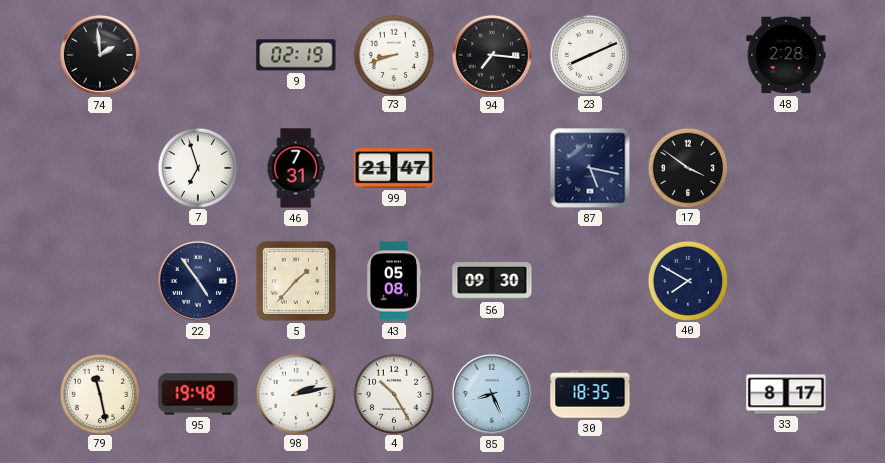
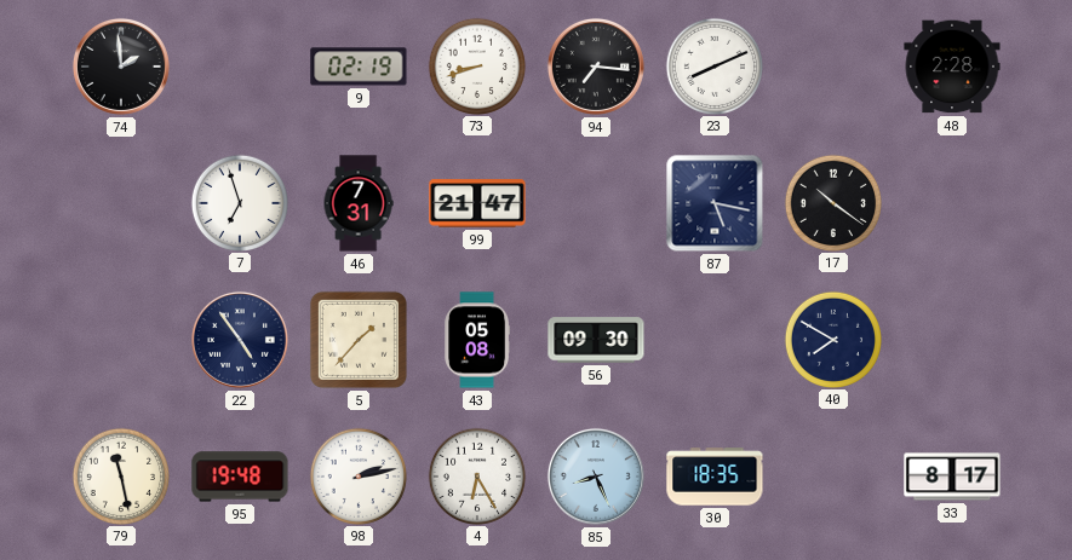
17: 3:51 -> 10:21
4: 10:25 -> 6:25
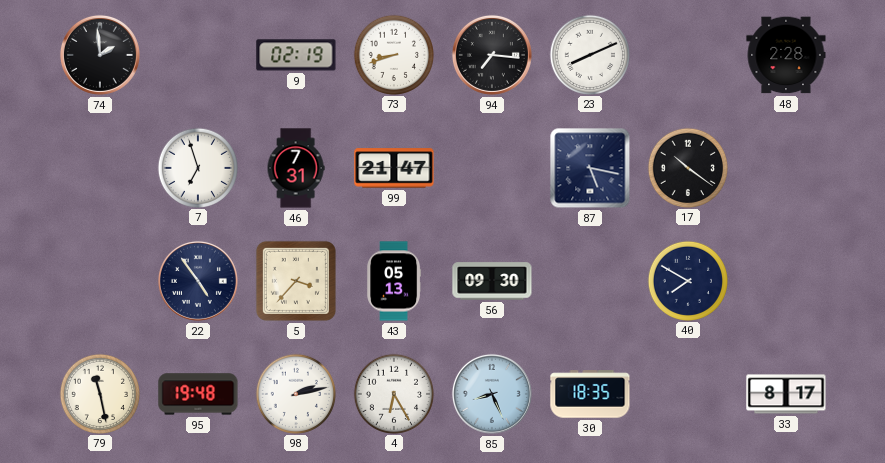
5: 1:37 -> 3:37
43: 05:08 -> 05:13
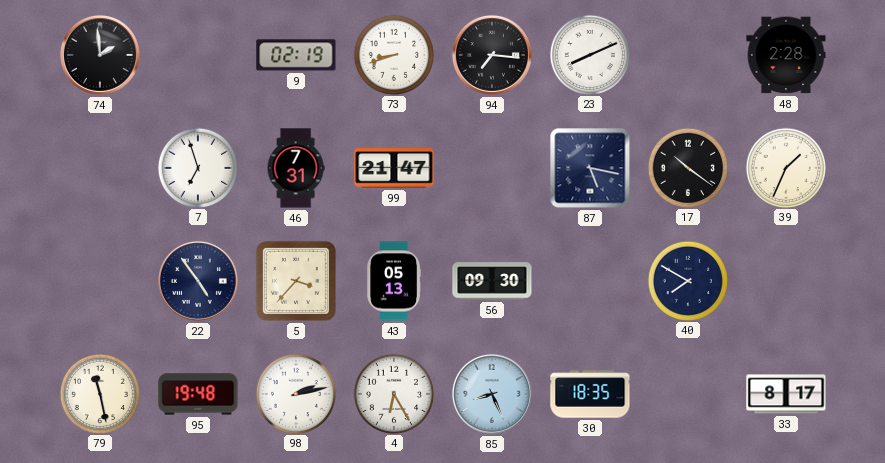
39: none -> 1:34
